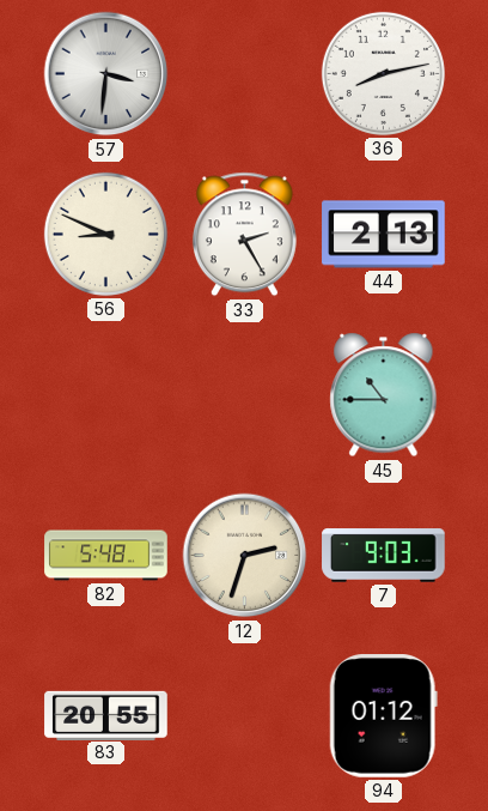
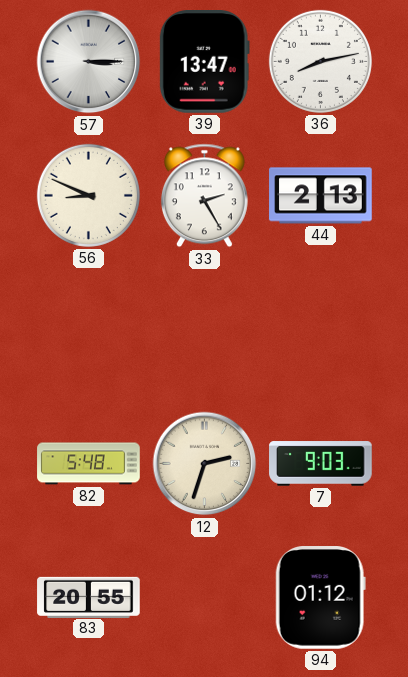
57: 3:31 -> 3:15
39: none -> 13:47
45: 10:45 -> none
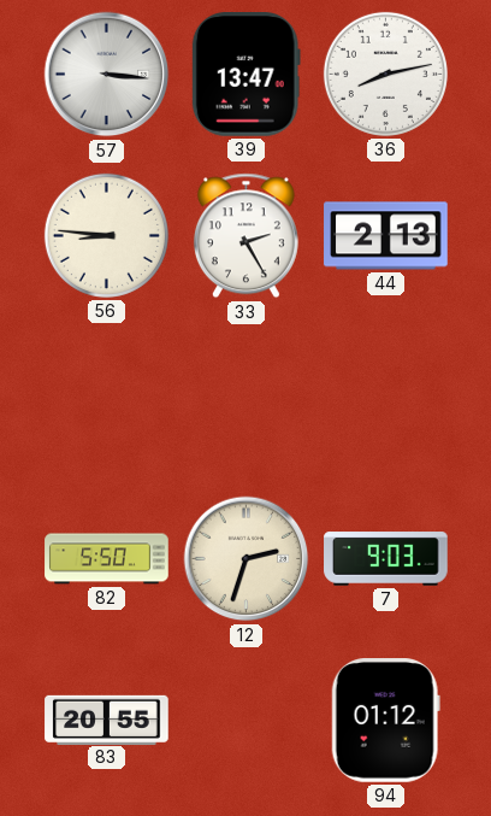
57: 3:15 -> 3:16
56: 8:49 -> 8:46
82: 5:48 -> 5:50
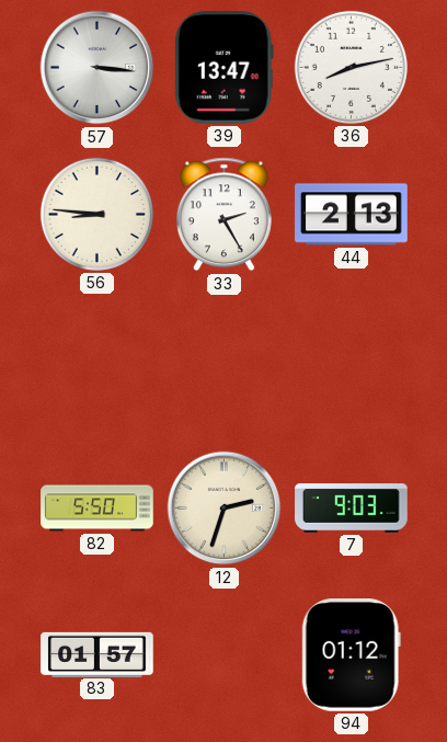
83: 20:55 -> 01:57
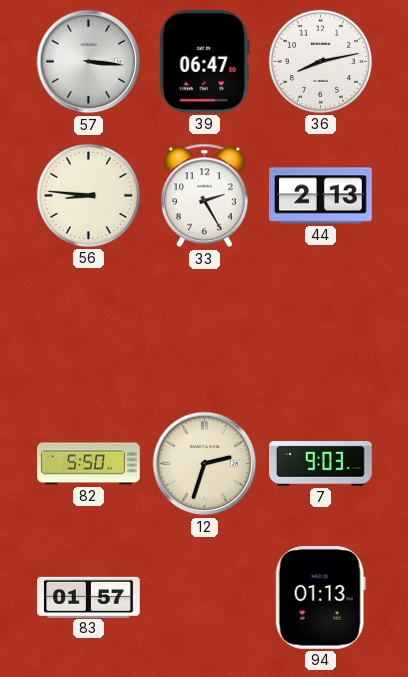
39: 13:47 -> 06:47
94: 01:12 -> 01:13
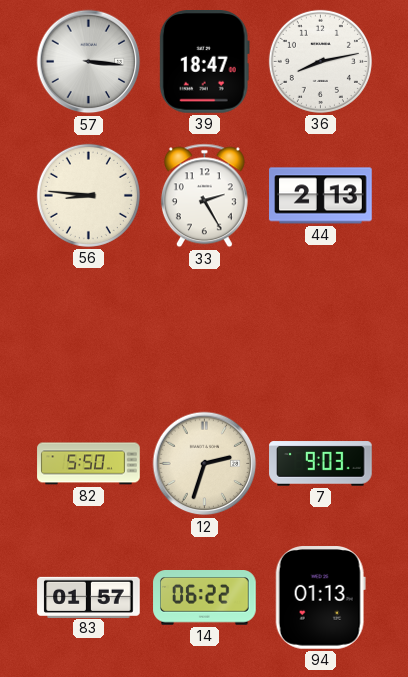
39: 06:47 -> 18:47
14: none -> 06:22
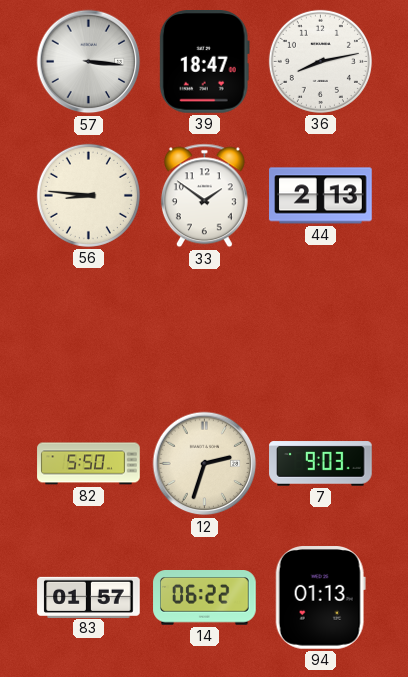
33: 2:25 -> 1:51
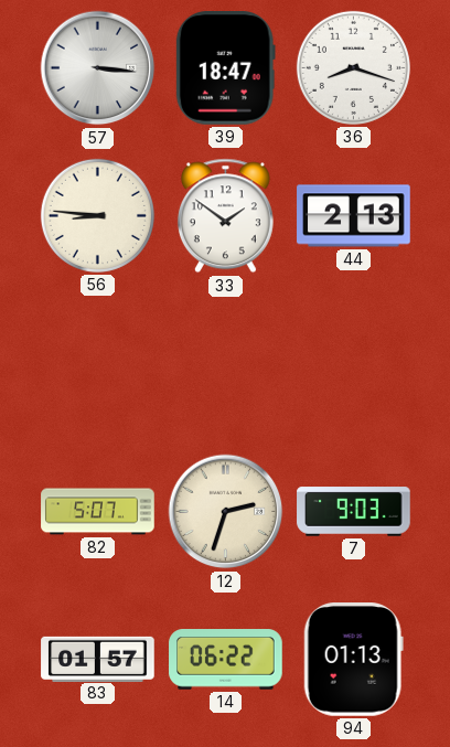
36: 8:13 -> 8:18
82: 5:50 -> 5:07
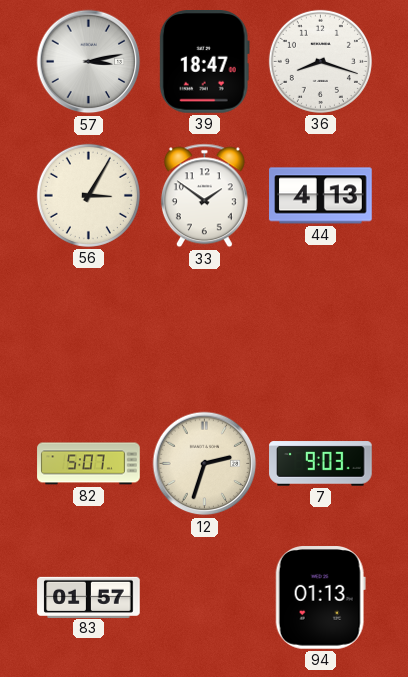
57: 3:16 -> 3:13
56: 8:46 -> 3:05
44: 2:13 -> 4:13
14: 06:22 -> none
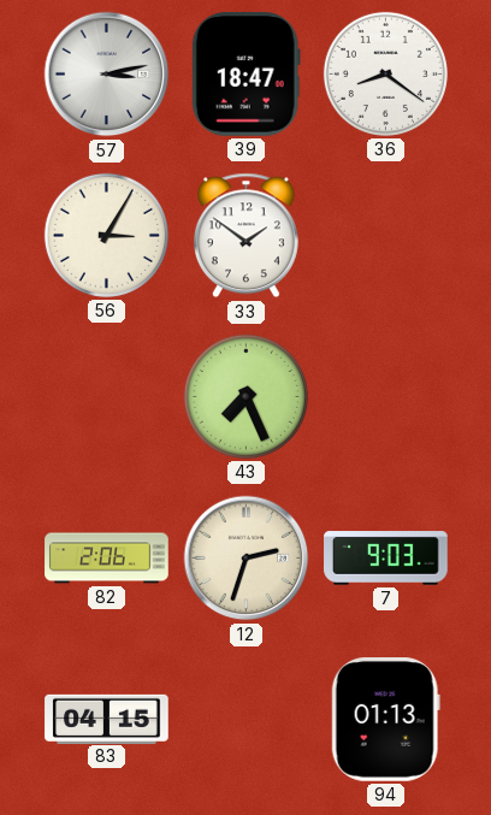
36: 8:18 -> 8:21
44: 4:13 -> none
43: none -> 7:26
82: 5:07 -> 2:06
83: 01:57 -> 04:15
